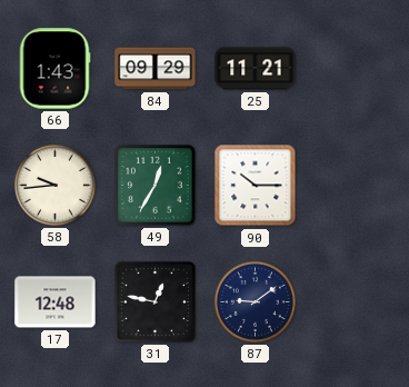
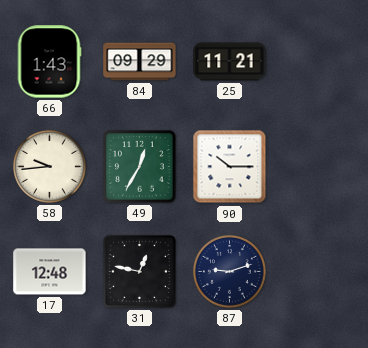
87: 9:09 -> 9:12
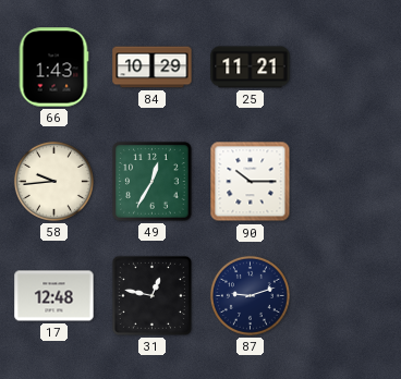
84: 09:29 -> 10:29
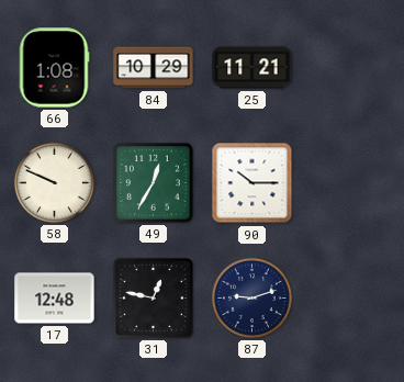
66: 1:43 -> 1:08
58: 9:44 -> 9:49
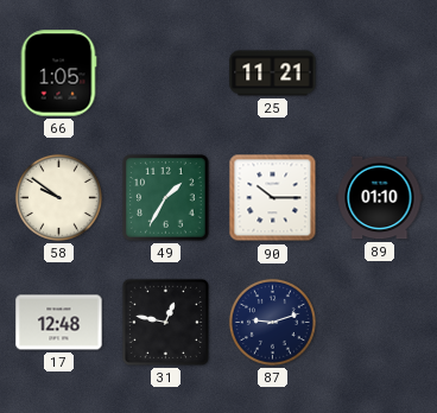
66: 1:08 -> 1:05
84: 10:29 -> none
58: 9:49 -> 9:51
49: 12:35 -> 1:35
89: none -> 01:10
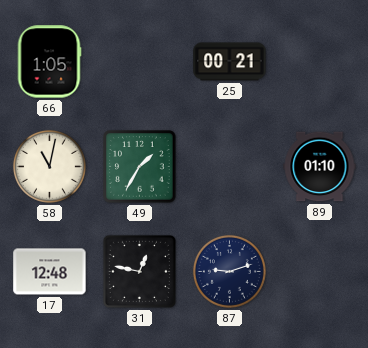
25: 11:21 -> 00:21
58: 9:51 -> 11:02
90: 10:15 -> none
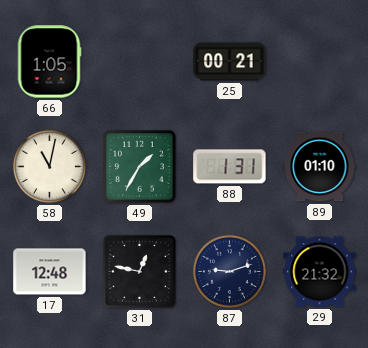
88: none -> 1:31
29: none -> 21:32
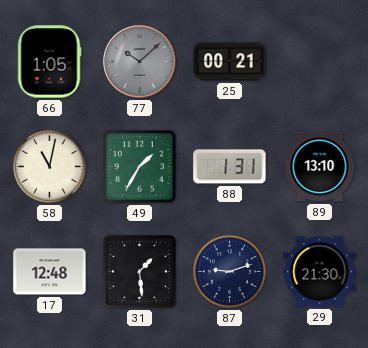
77: none -> 10:08
89: 01:10 -> 13:10
31: 12:47 -> 1:29
29: 21:32 -> 21:30
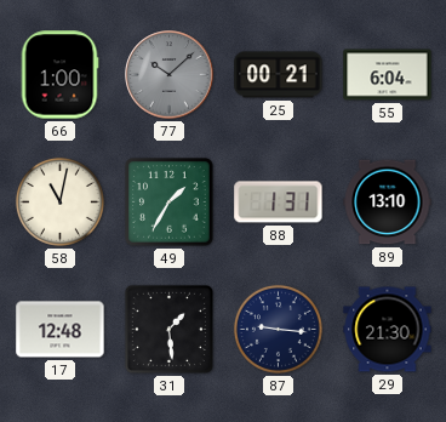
66: 1:05 -> 1:00
55: none -> 6:04
87: 9:12 -> 9:16
